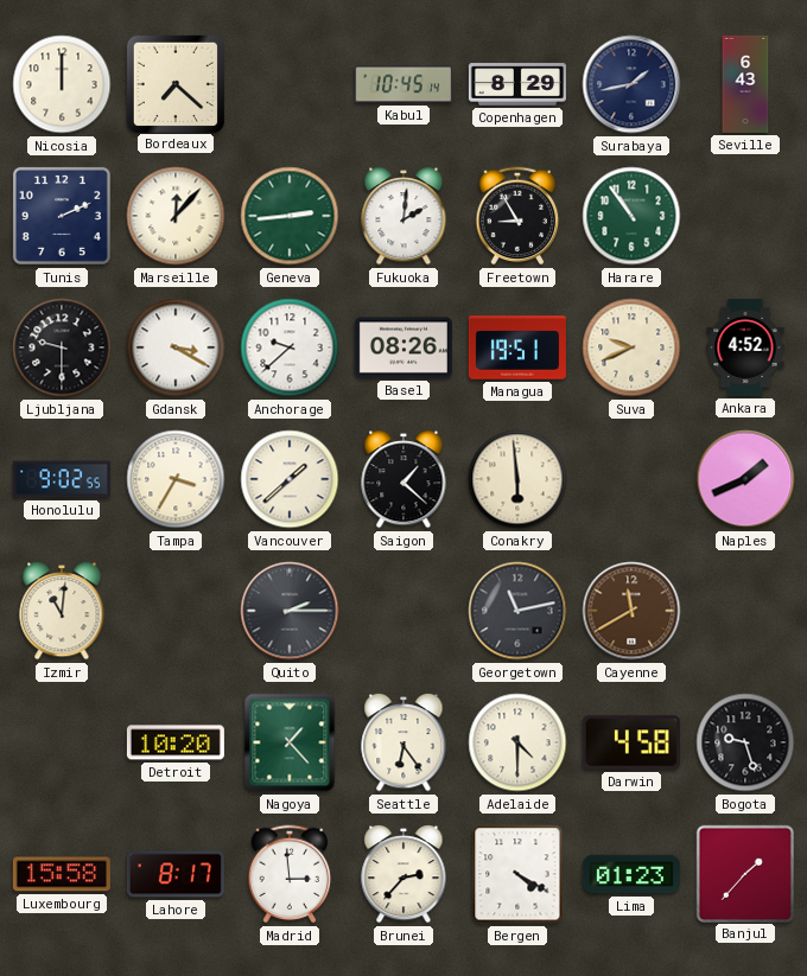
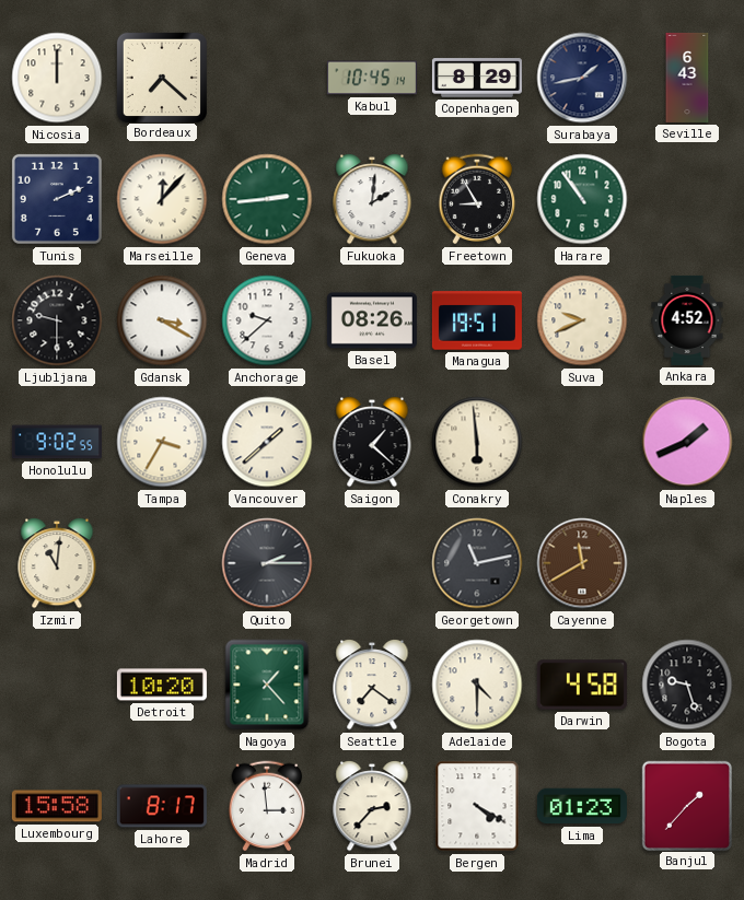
Seattle: 6:24 -> 7:21
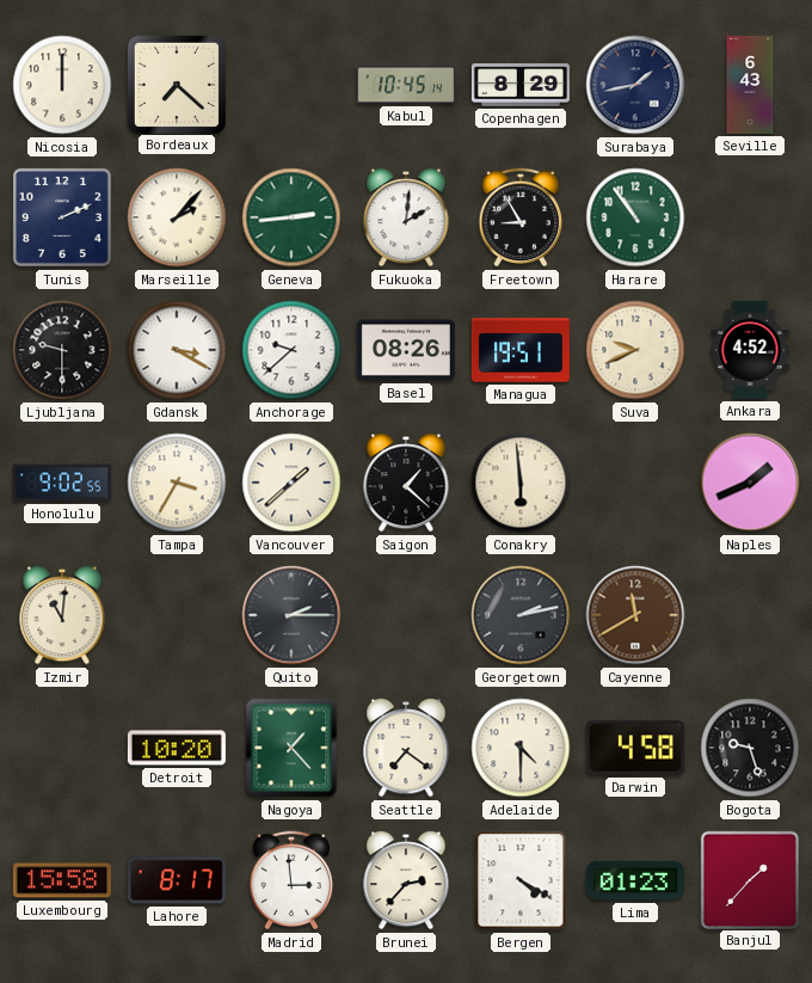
Marseille: 12:07 -> 2:07
Georgetown: 11:13 -> 2:13
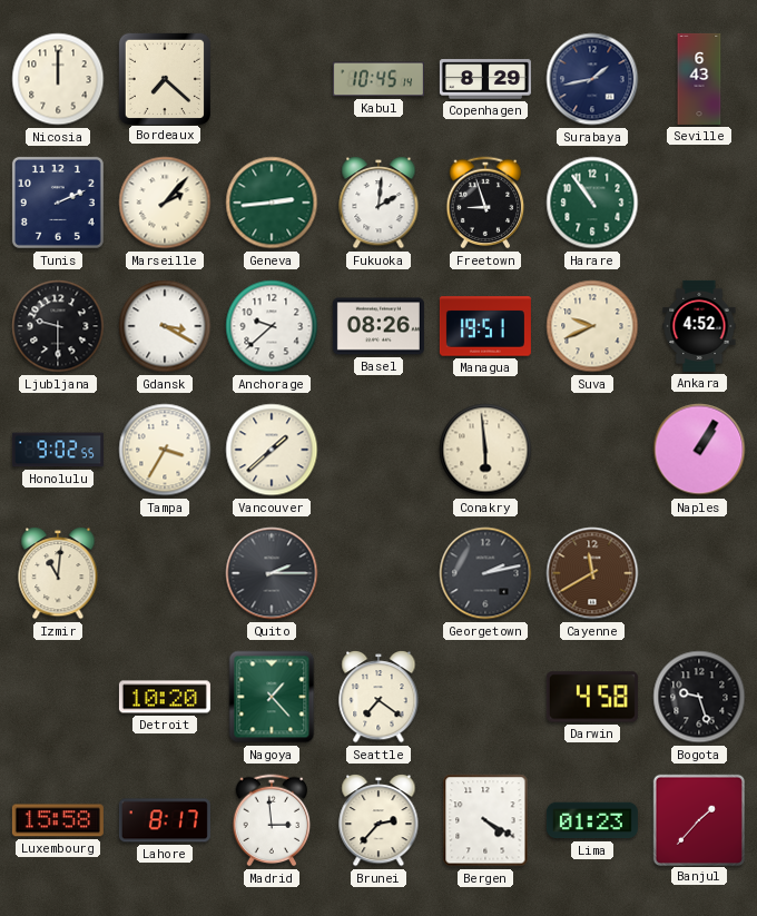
Freetown: 8:55 -> 8:57
Saigon: 1:22 -> none
Naples: 1:41 -> 1:05
Adelaide: 4:30 -> none
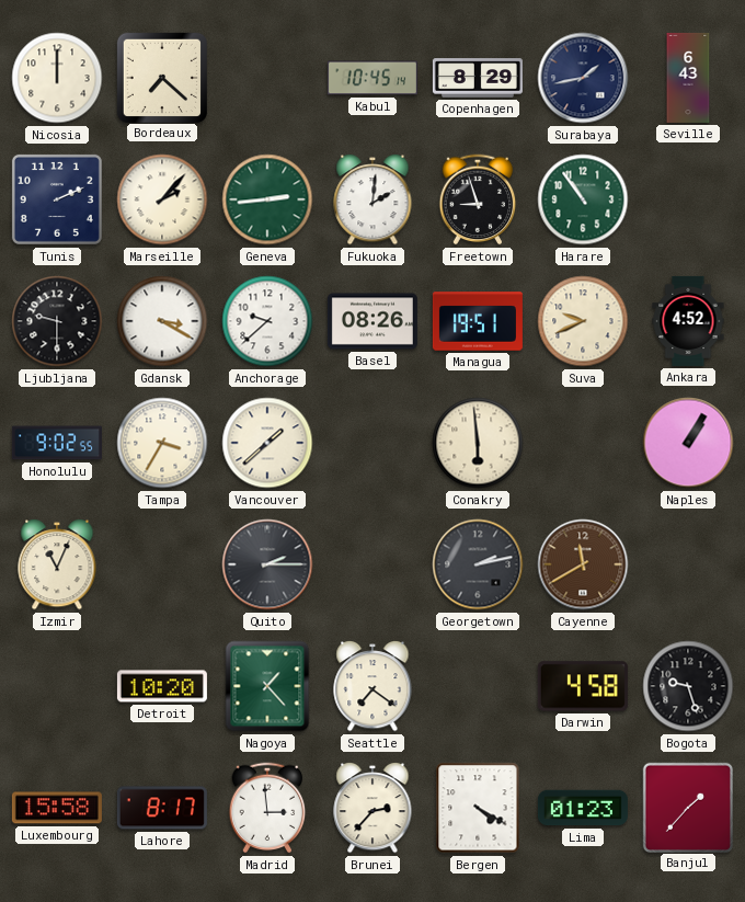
Izmir: 11:01 -> 11:04
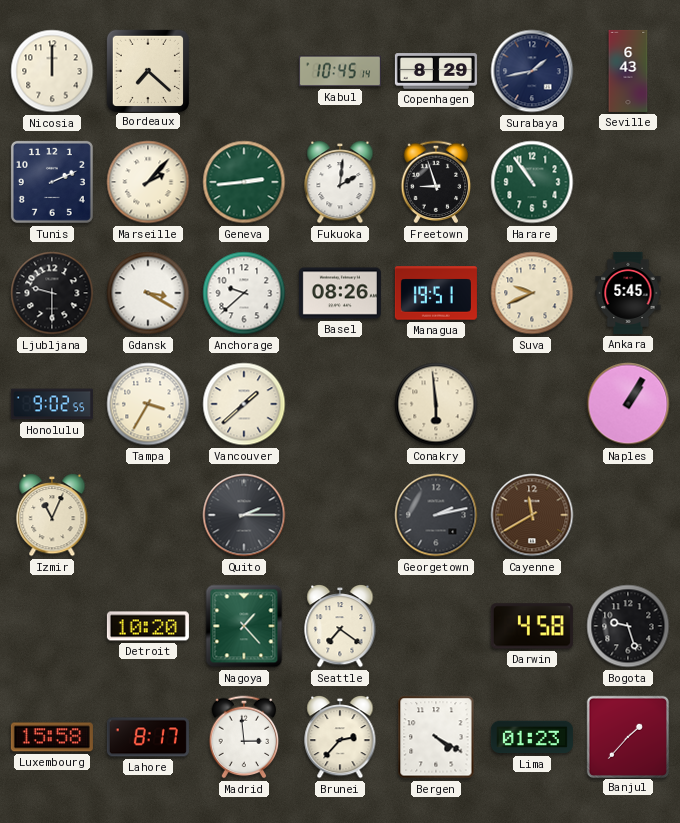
Ankara: 4:52 -> 5:45
